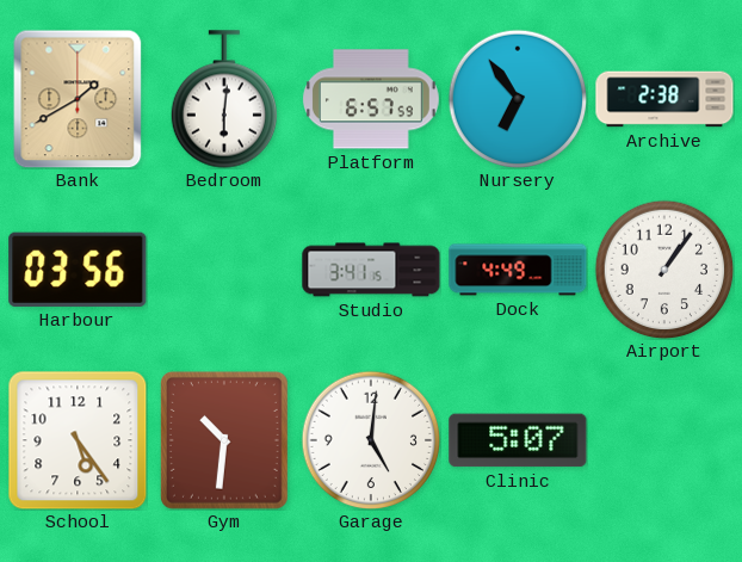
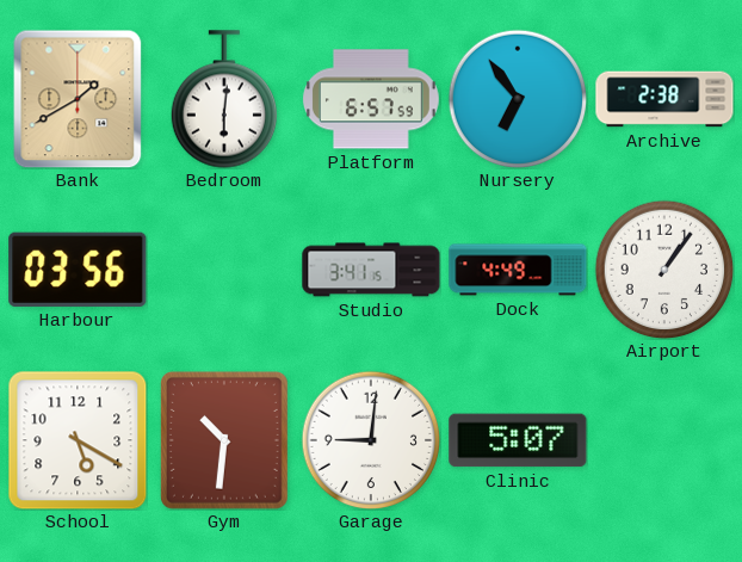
School: 5:24 -> 5:20
Garage: 5:01 -> 9:01
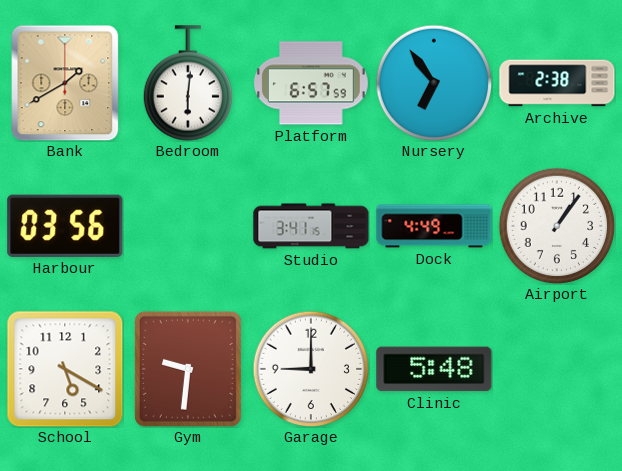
Gym: 10:31 -> 9:31
Garage: 9:01 -> 9:00
Clinic: 5:07 -> 5:48
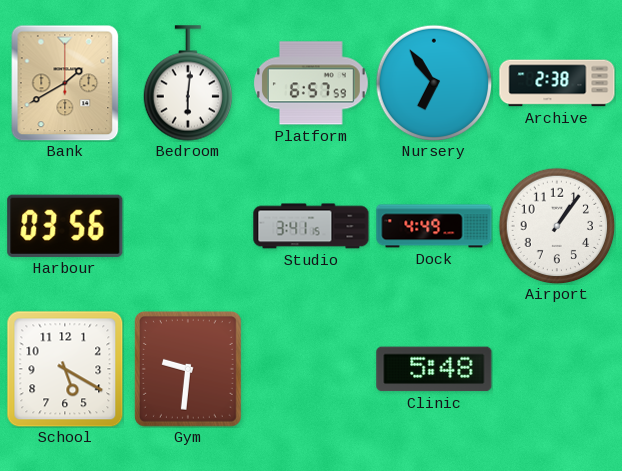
Garage: 9:00 -> none
